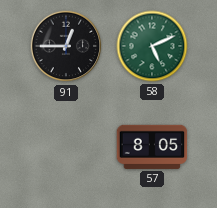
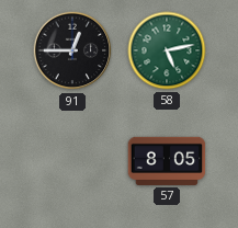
58: 5:11 -> 5:13
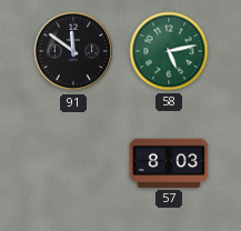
91: 12:45 -> 11:51
57: 8:05 -> 8:03
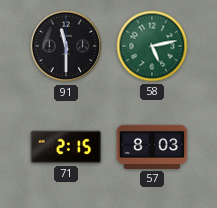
91: 11:51 -> 11:30
71: none -> 2:15
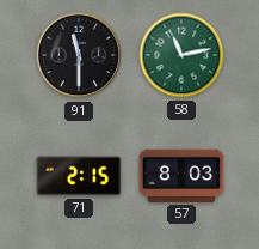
58: 5:13 -> 11:13
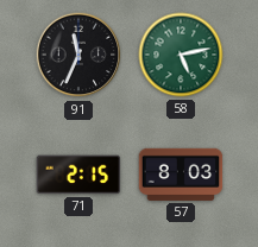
91: 11:30 -> 11:34
58: 11:13 -> 5:13
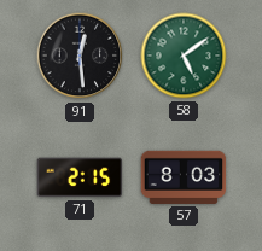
91: 11:34 -> 12:29
58: 5:13 -> 5:09
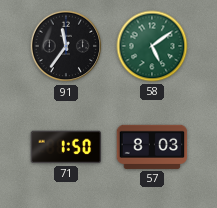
91: 12:29 -> 11:36
71: 2:15 -> 1:50
